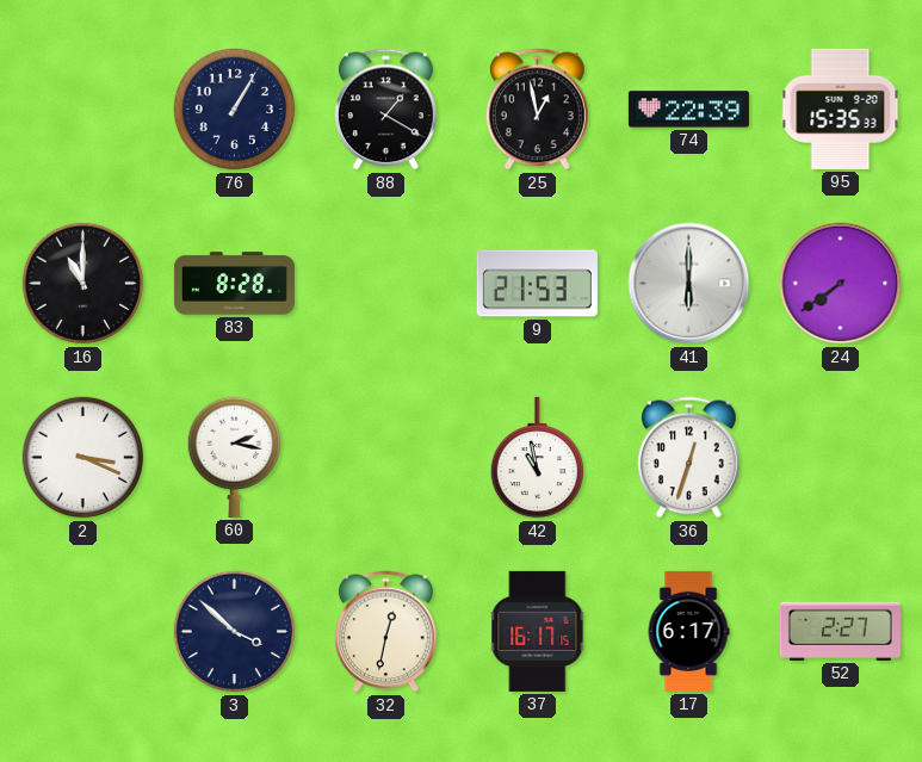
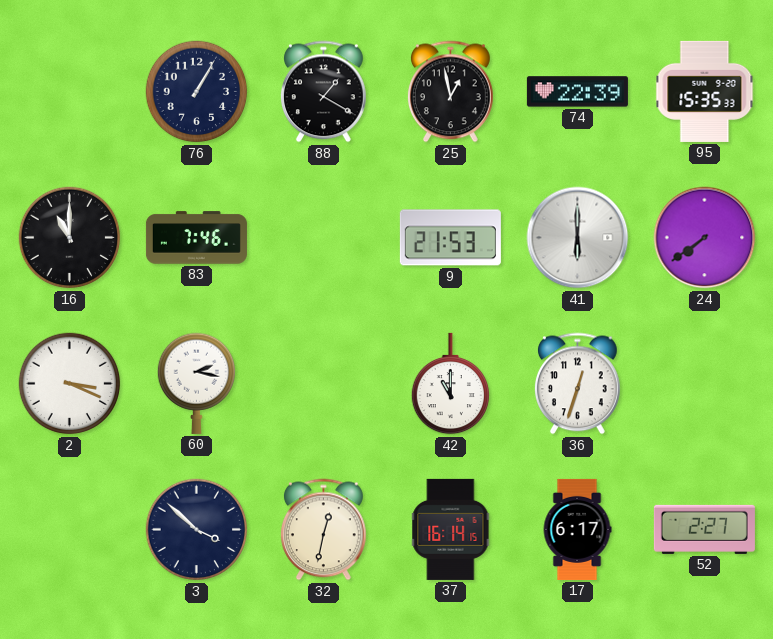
83: 8:28 -> 7:46
42: 10:58 -> 11:00
37: 16:17 -> 16:14
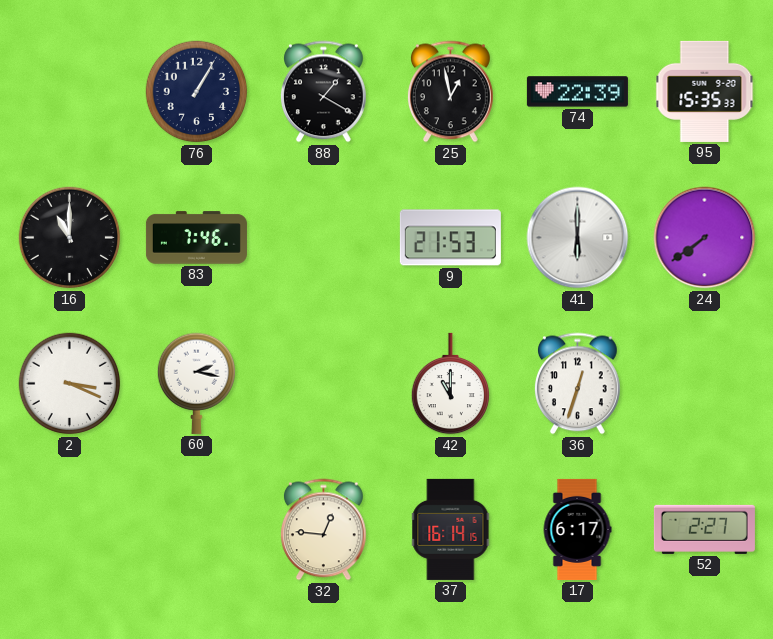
3: 3:52 -> none
32: 12:32 -> 12:46
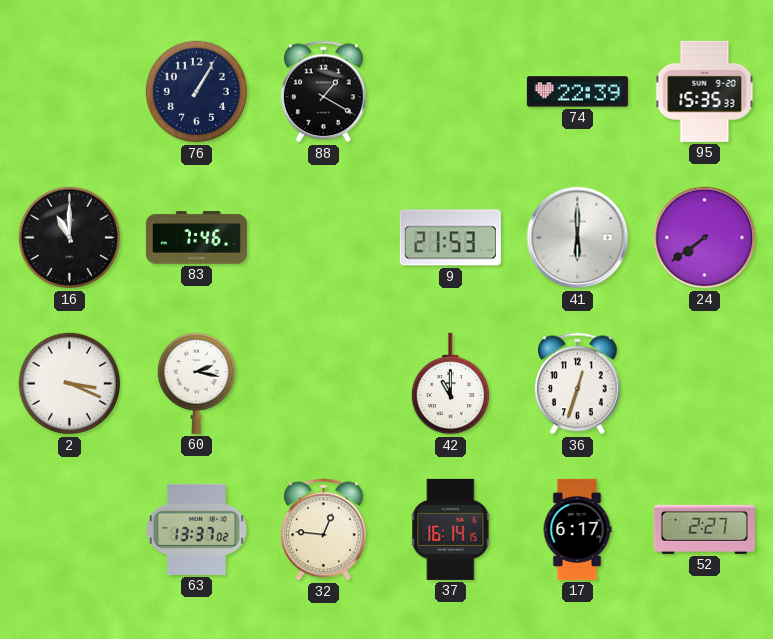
25: 12:58 -> none
63: none -> 13:37
